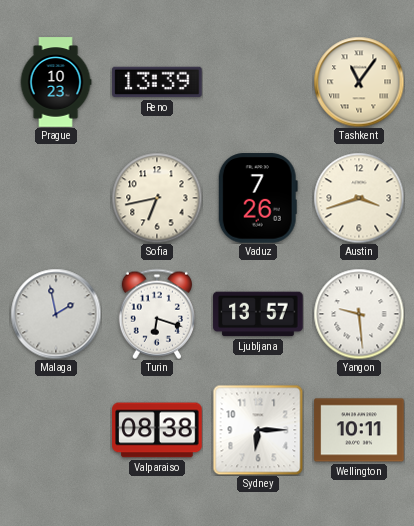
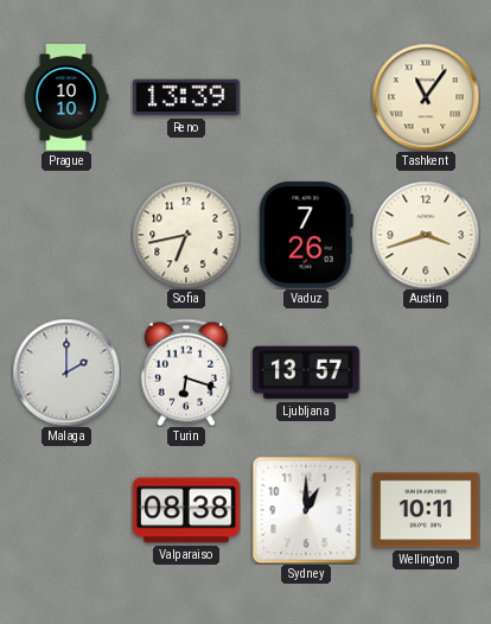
Prague: 10:23 -> 10:10
Malaga: 1:58 -> 2:00
Yangon: 9:29 -> none
Sydney: 6:15 -> 1:00
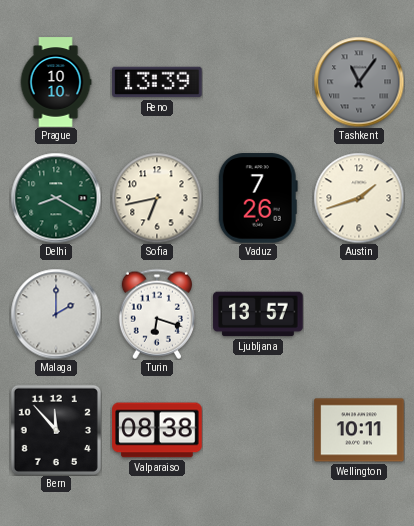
Tashkent dial: cream -> grey
Delhi: none -> 8:20
Austin: 3:42 -> 1:42
Bern: none -> 11:53
Sydney: 1:00 -> none
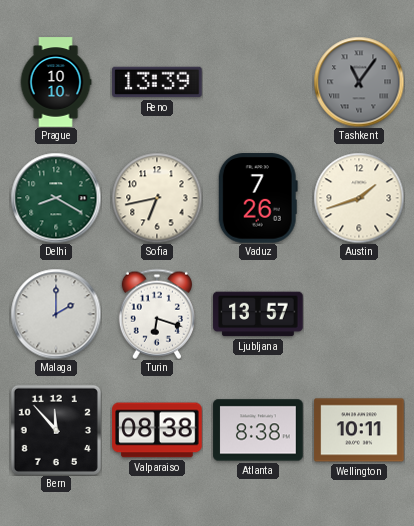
Atlanta: none -> 8:38
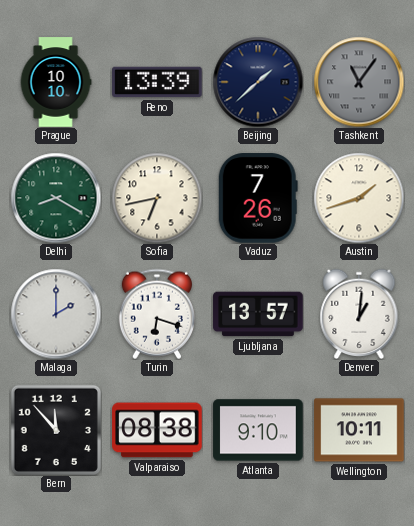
Beijing: none -> 1:38
Denver: none -> 1:01
Atlanta: 8:38 -> 9:10
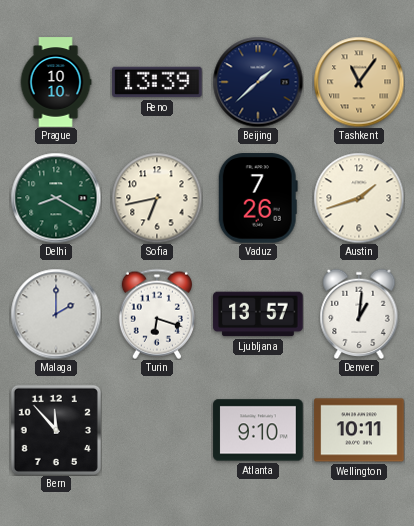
Tashkent dial: grey -> champagne
Valparaiso: 08:38 -> none
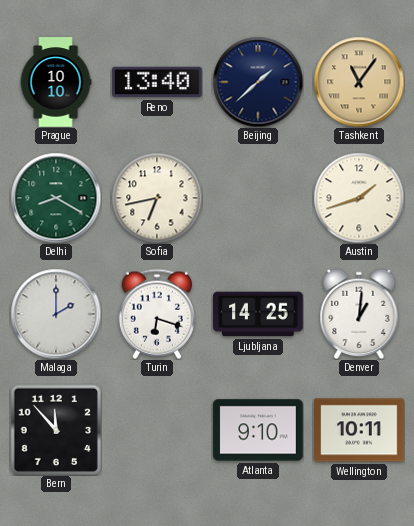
Reno: 13:39 -> 13:40
Vaduz: 7:26 -> none
Ljubljana: 13:57 -> 14:25
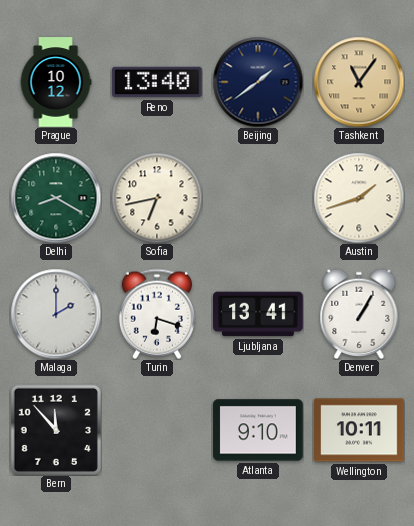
Prague: 10:10 -> 10:12
Beijing: 1:38 -> 1:39
Ljubljana: 14:25 -> 13:41
Denver: 1:01 -> 1:05
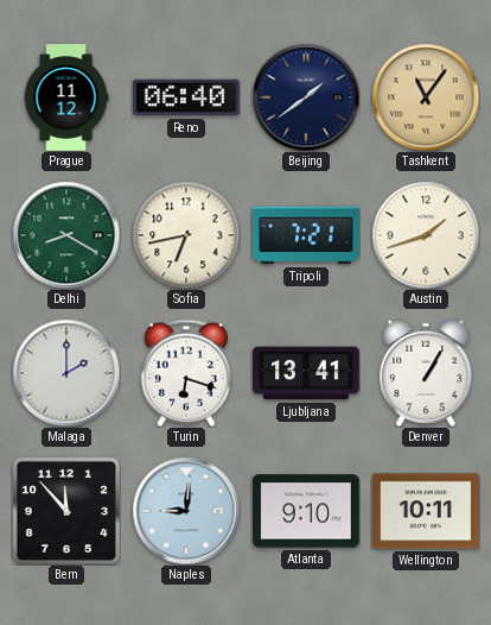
Prague: 10:12 -> 11:12
Reno: 13:40 -> 06:40
Tripoli: none -> 7:21
Naples: none -> 9:01
